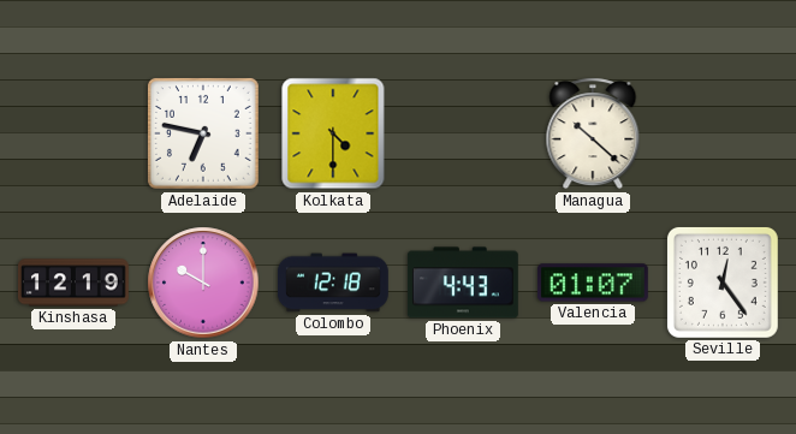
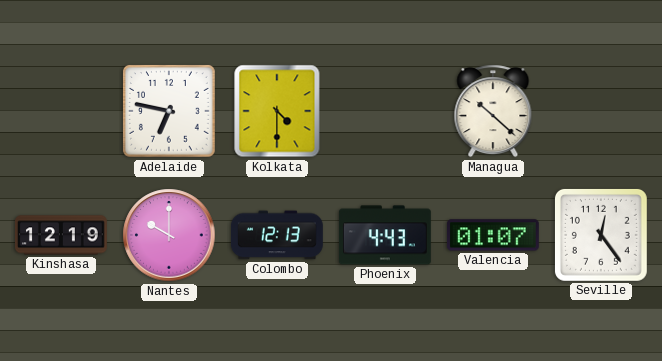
Colombo: 12:18 -> 12:13
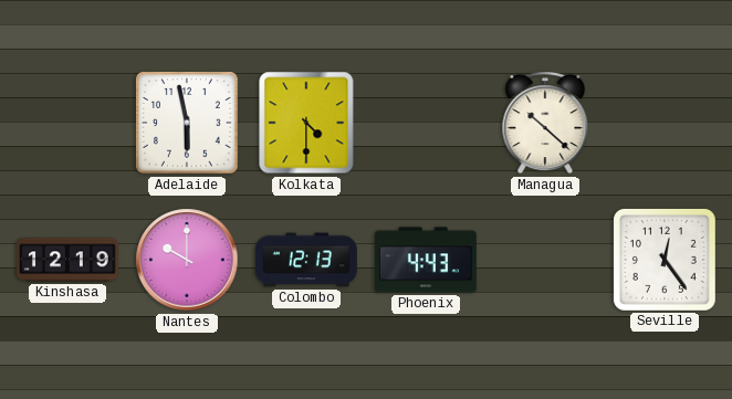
Adelaide: 6:47 -> 5:58
Valencia: 01:07 -> none
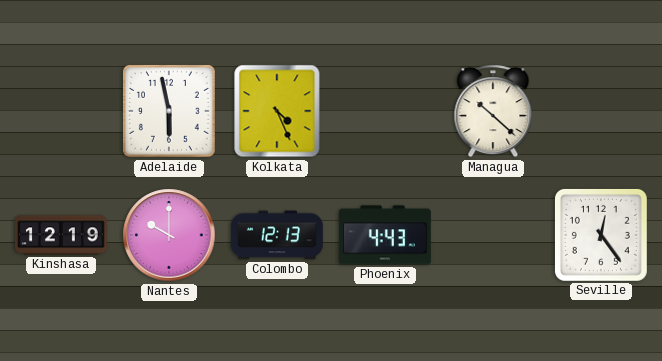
Kolkata: 4:30 -> 4:26
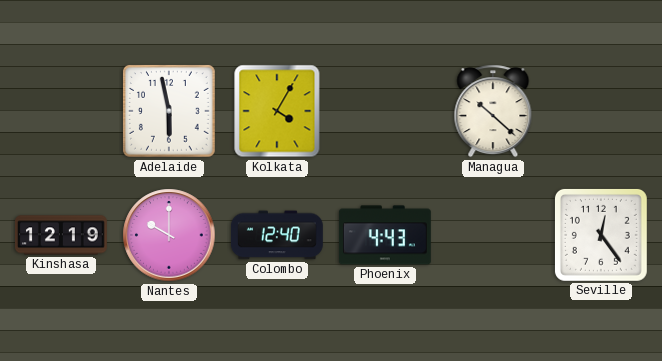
Kolkata: 4:26 -> 4:05
Colombo: 12:13 -> 12:40
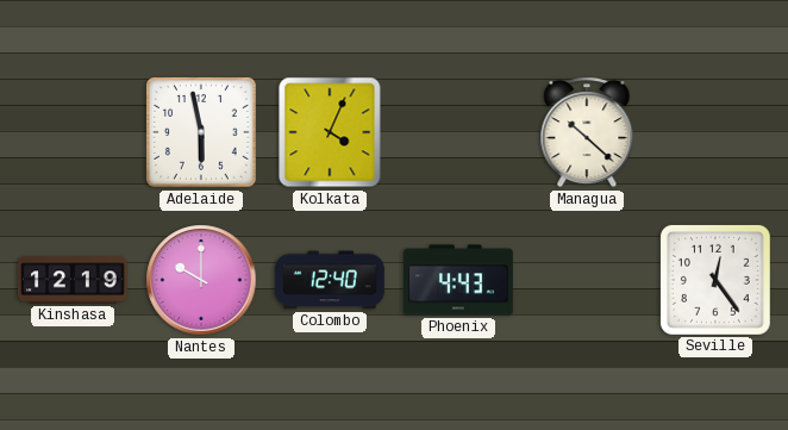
Kolkata: 4:05 -> 4:04
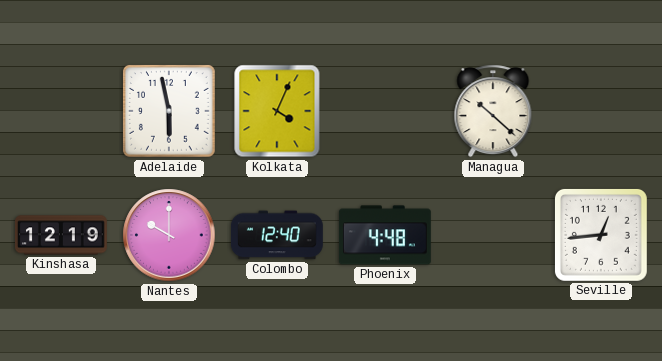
Phoenix: 4:43 -> 4:48
Seville: 12:24 -> 12:44
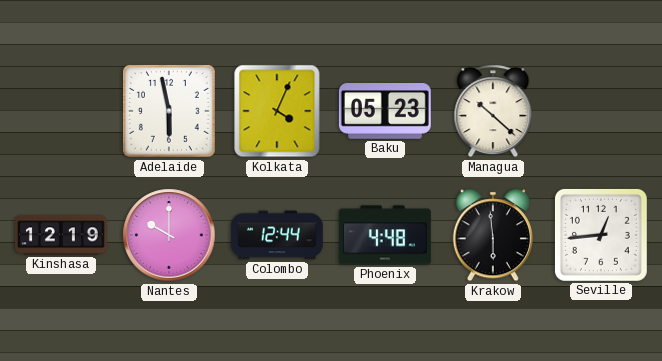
Baku: none -> 05:23
Colombo: 12:40 -> 12:44
Krakow: none -> 5:59
